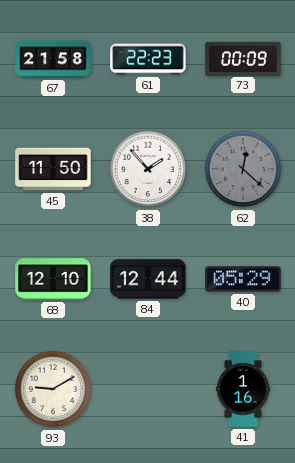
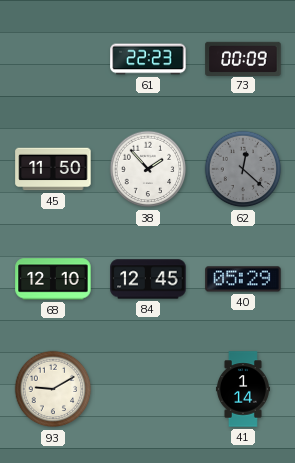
67: 21:58 -> none
84: 12:44 -> 12:45
41: 1:16 -> 1:14
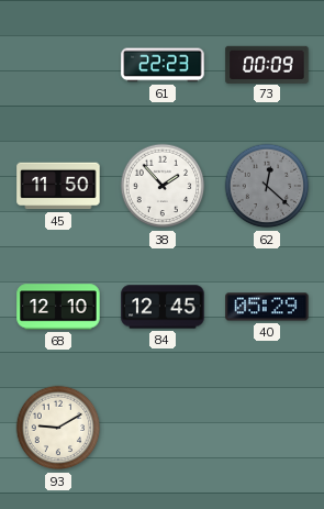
41: 1:14 -> none
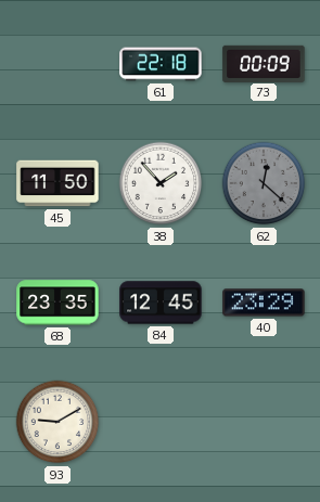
61: 22:23 -> 22:18
68: 12:10 -> 23:35
40: 05:29 -> 23:29
